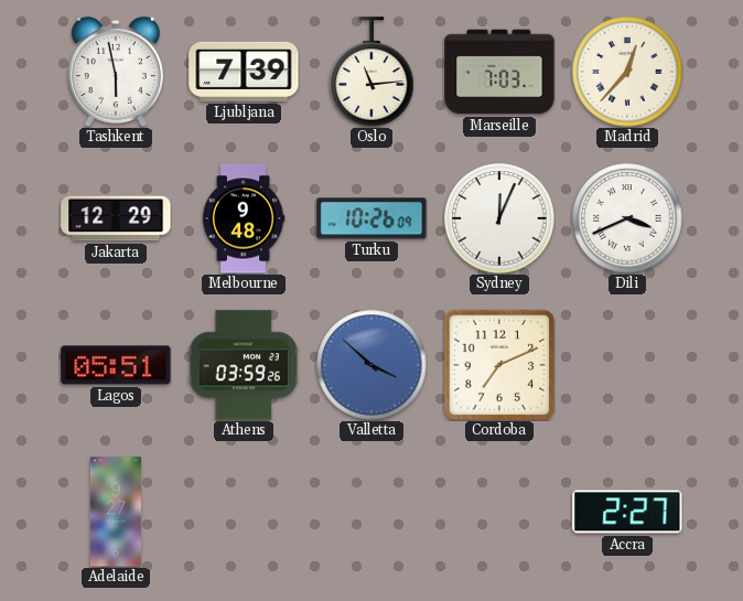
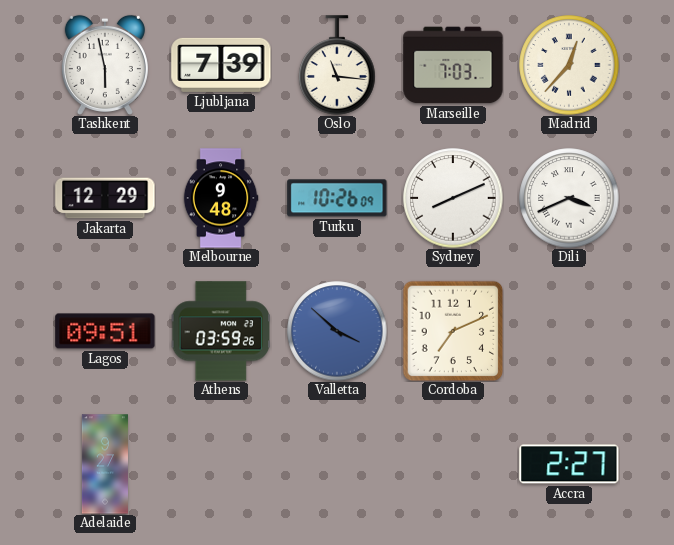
Oslo: 11:14 -> 11:16
Sydney: 12:04 -> 8:11
Lagos: 05:51 -> 09:51
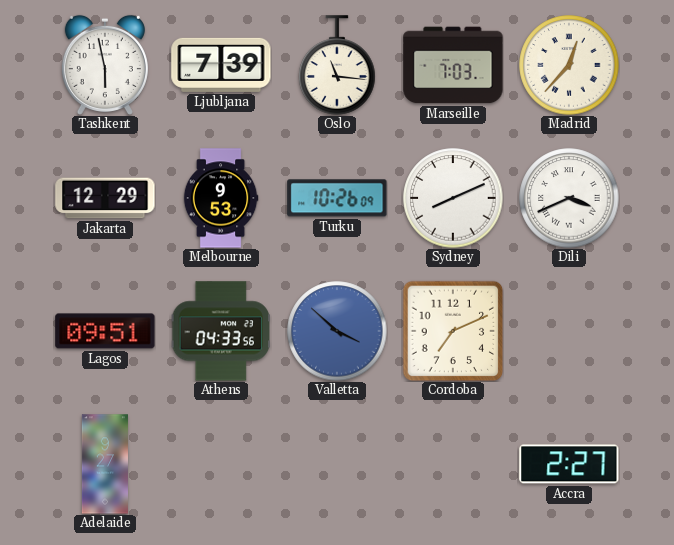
Melbourne: 9:48 -> 9:53
Athens: 03:59 -> 04:33
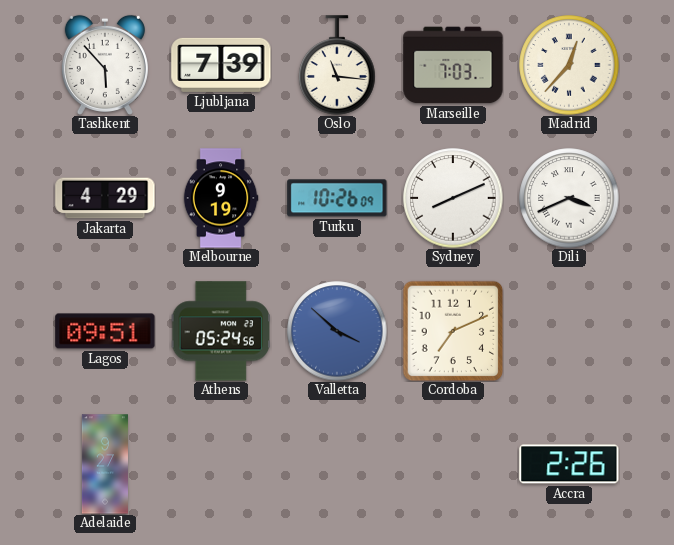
Tashkent: 5:58 -> 5:53
Jakarta: 12:29 -> 4:29
Melbourne: 9:53 -> 9:19
Athens: 04:33 -> 05:24
Accra: 2:27 -> 2:26
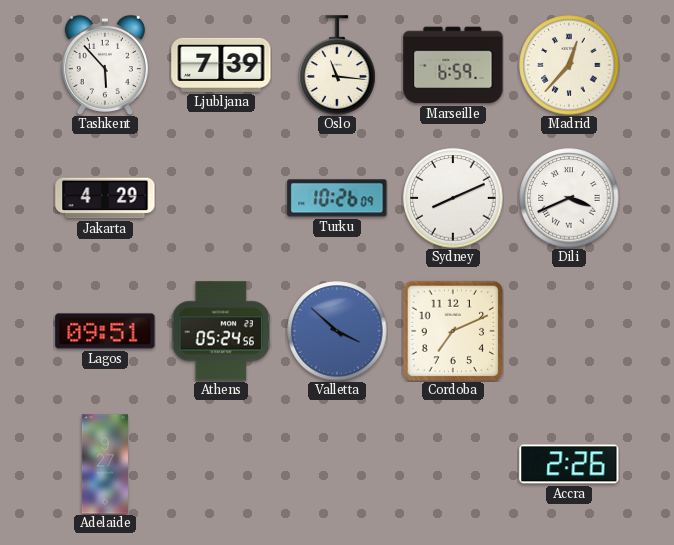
Marseille: 7:03 -> 6:59
Melbourne: 9:19 -> none
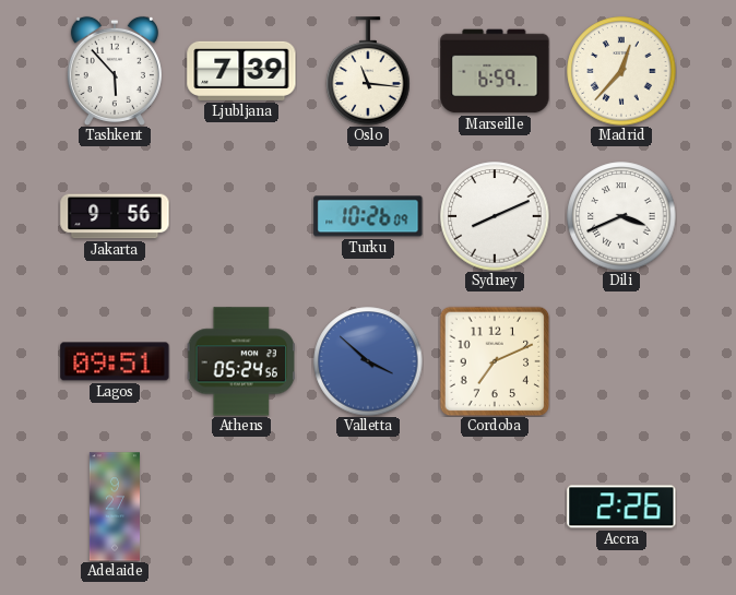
Jakarta: 4:29 -> 9:56
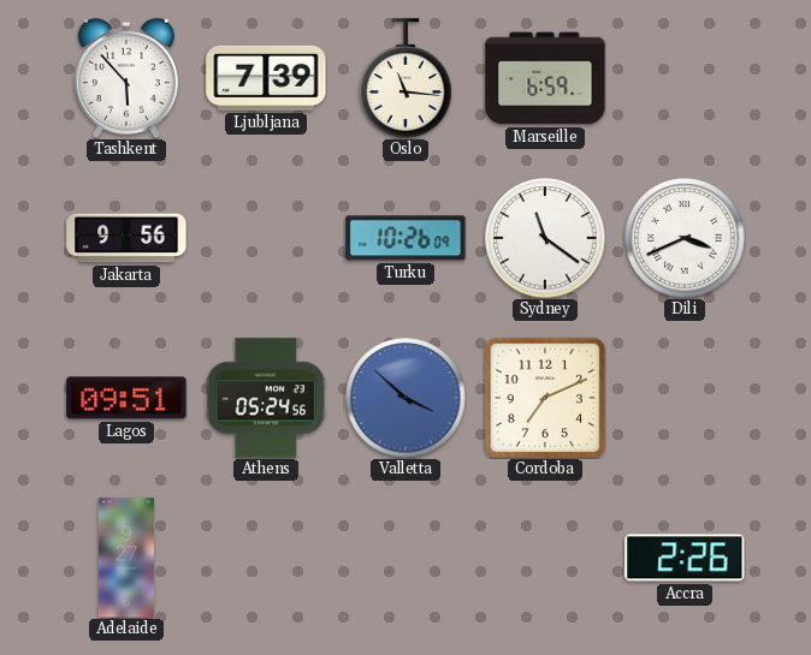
Madrid: 12:37 -> none
Sydney: 8:11 -> 11:21
